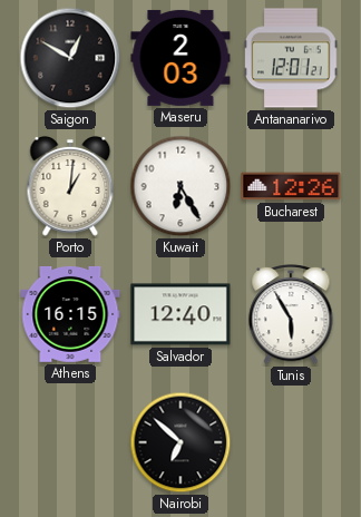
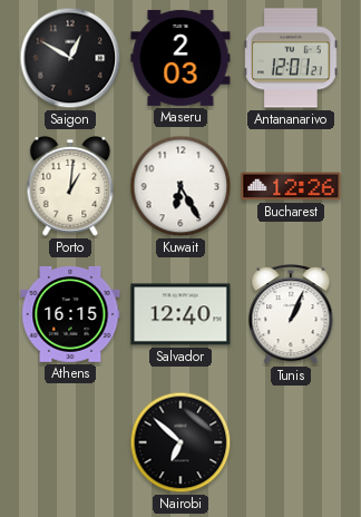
Tunis: 5:55 -> 1:04
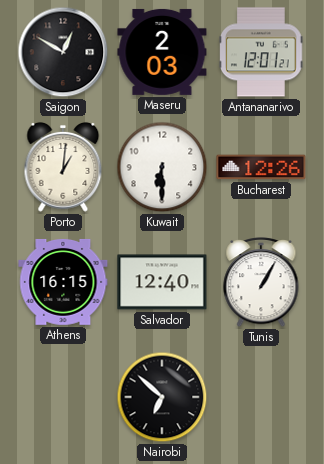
Kuwait: 6:25 -> 6:30
Tunis: 1:04 -> 1:05
